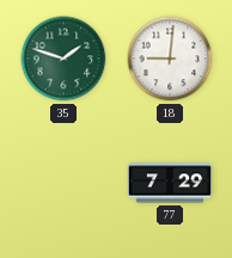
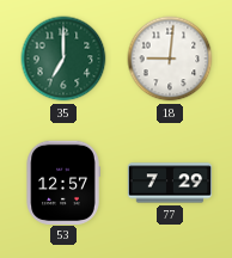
35: 1:48 -> 7:00
53: none -> 12:57
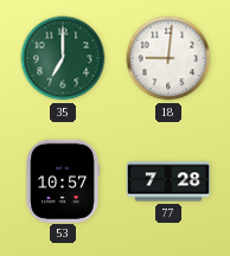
53: 12:57 -> 10:57
77: 7:29 -> 7:28
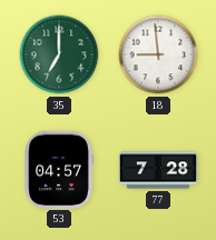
18: 9:01 -> 8:59
53: 10:57 -> 04:57
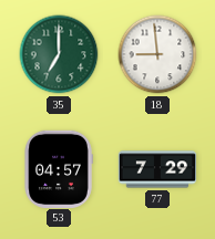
77: 7:28 -> 7:29
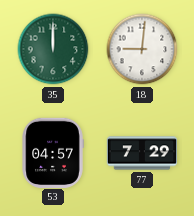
35: 7:00 -> 12:00
18: 8:59 -> 9:01
